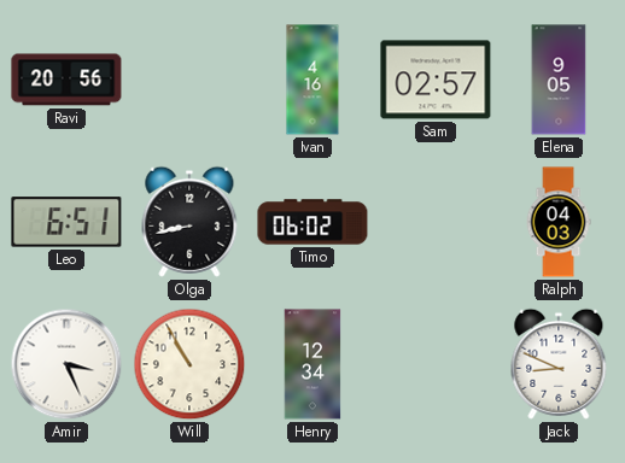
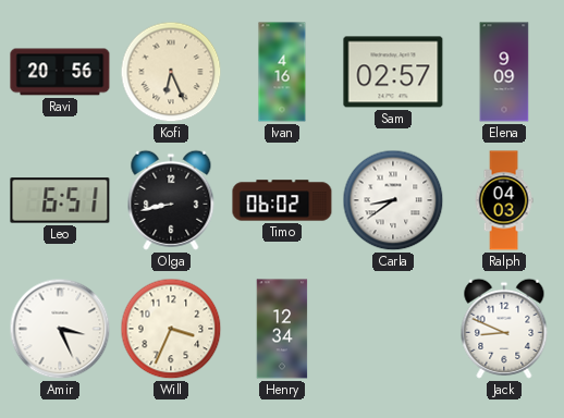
Kofi: none -> 6:26
Elena: 9:05 -> 9:09
Carla: none -> 8:39
Will: 10:55 -> 3:34
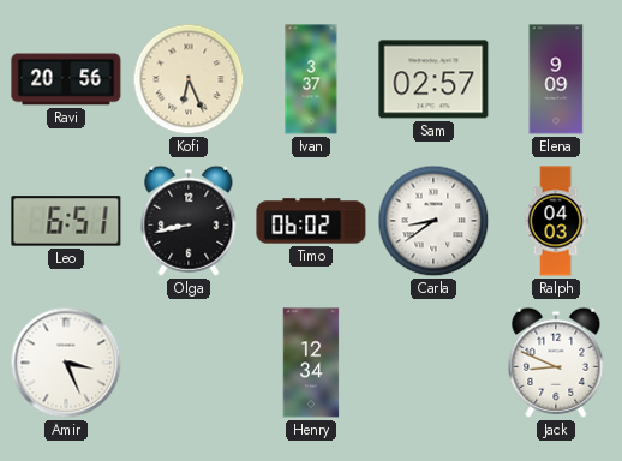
Ivan: 4:16 -> 3:37
Will: 3:34 -> none
